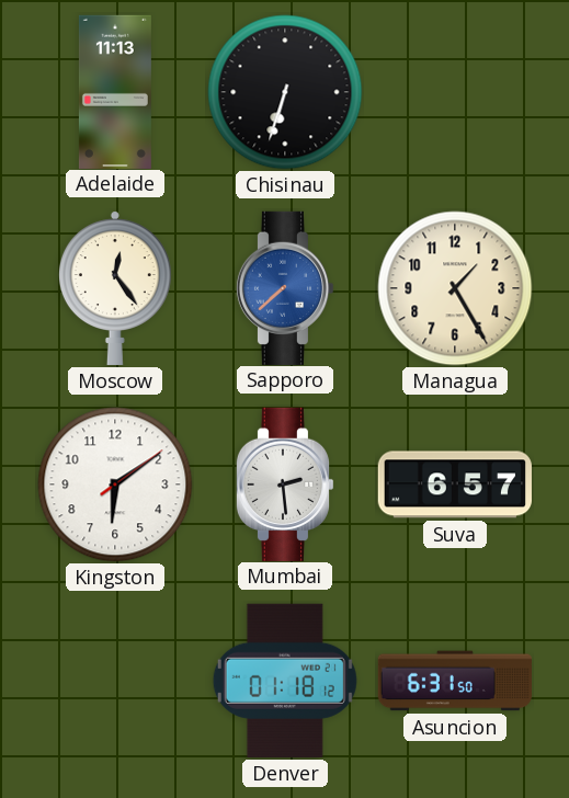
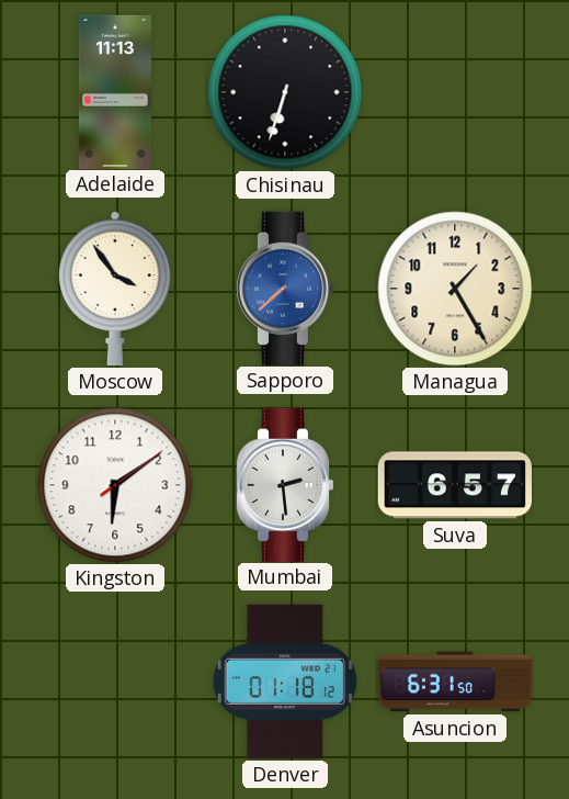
Moscow: 12:24 -> 3:54
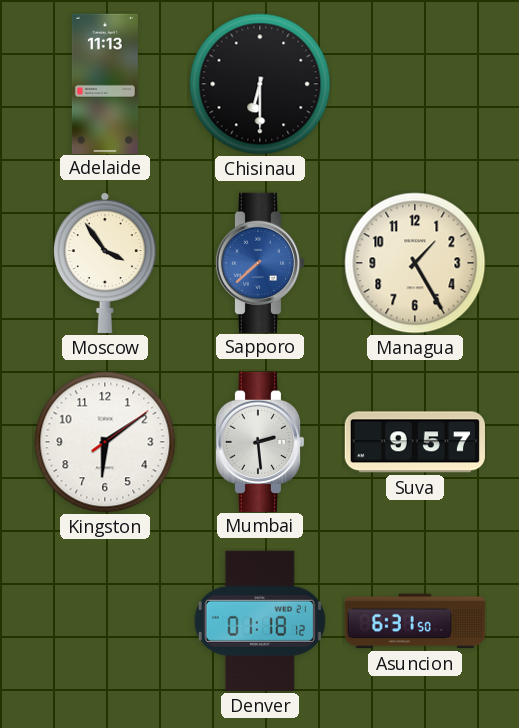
Chisinau: 6:33 -> 6:30
Suva: 6:57 -> 9:57
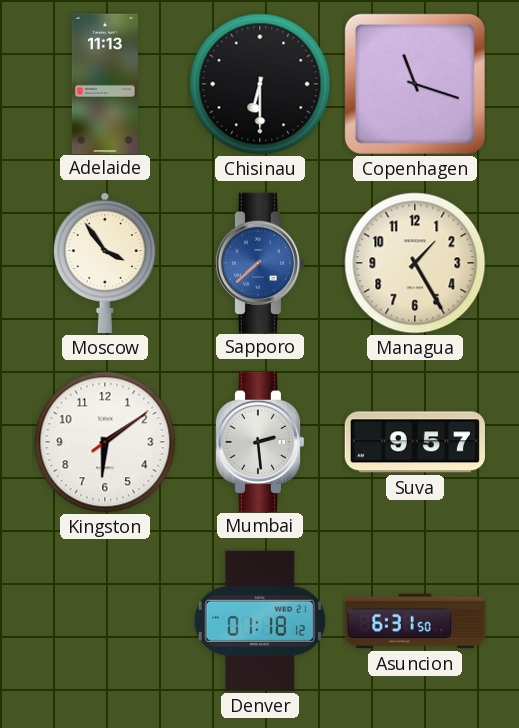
Copenhagen: none -> 11:18
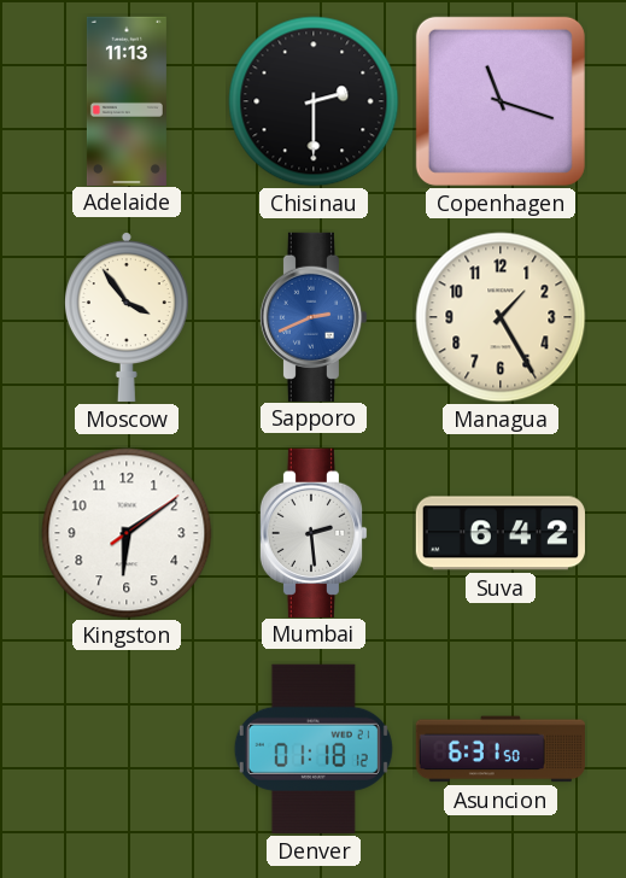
Chisinau: 6:30 -> 2:30
Sapporo: 7:38 -> 2:41
Suva: 9:57 -> 6:42
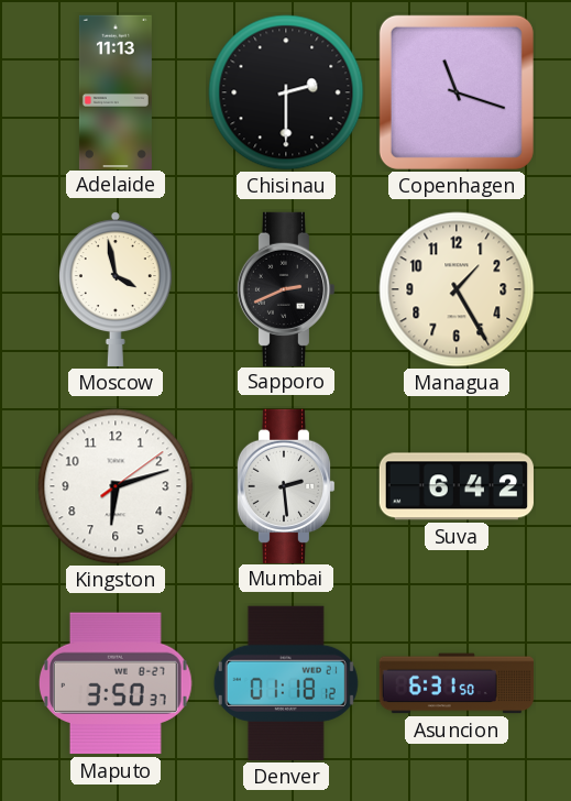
Moscow: 3:54 -> 3:58
Sapporo dial: blue -> black
Kingston: 6:09 -> 6:12
Maputo: none -> 3:50
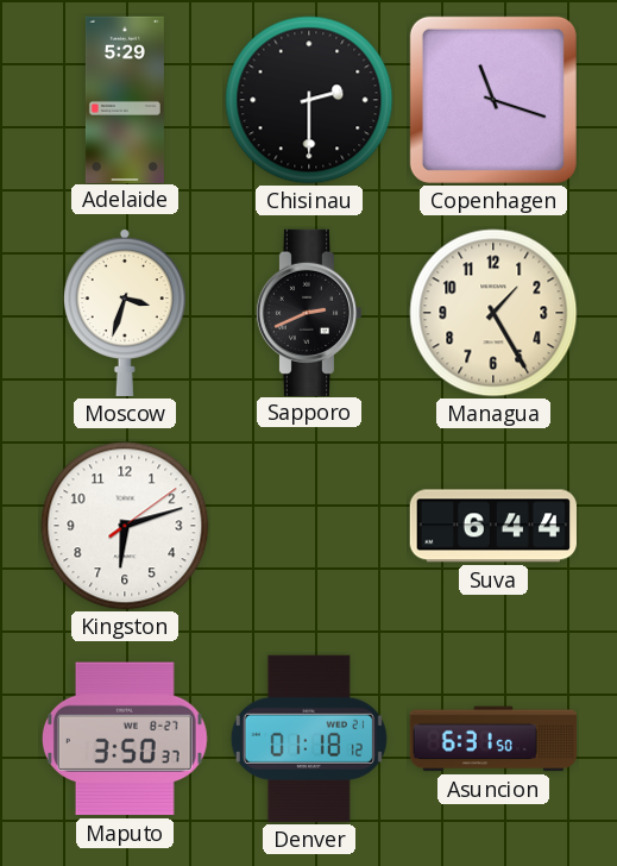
Adelaide: 11:13 -> 5:29
Moscow: 3:58 -> 3:33
Mumbai: 2:29 -> none
Suva: 6:42 -> 6:44
